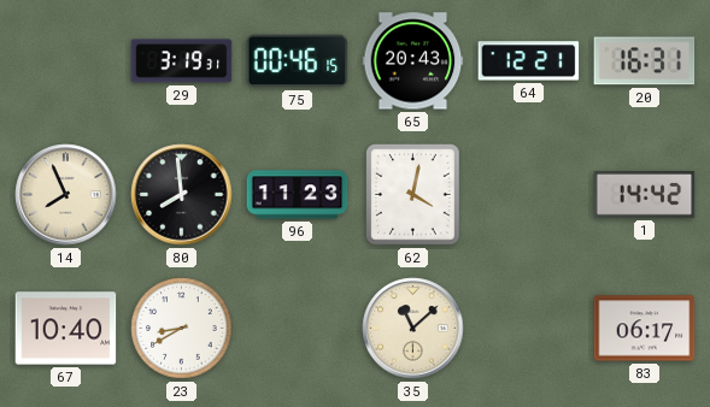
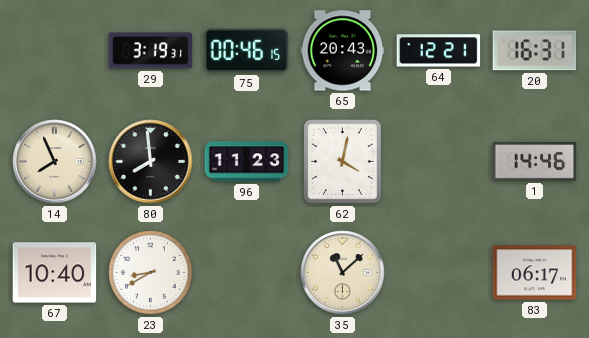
1: 14:42 -> 14:46
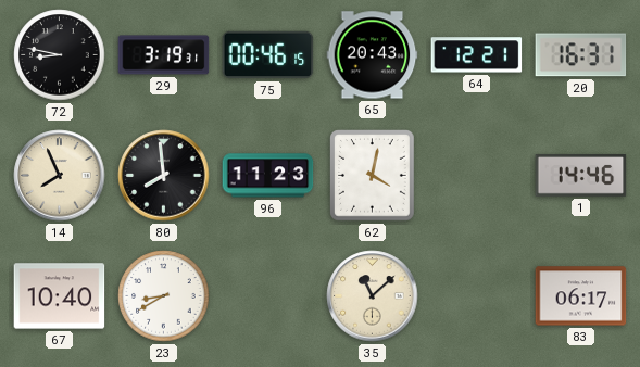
72: none -> 8:47
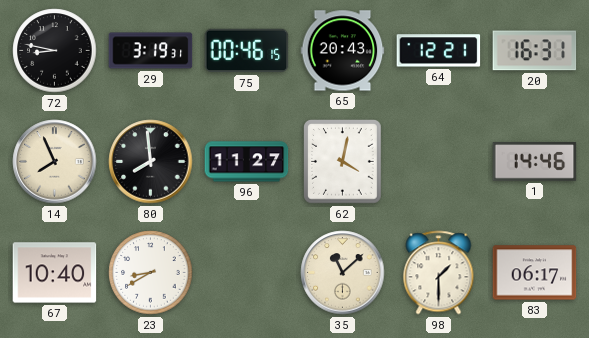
96: 11:23 -> 11:27
98: none -> 1:30
